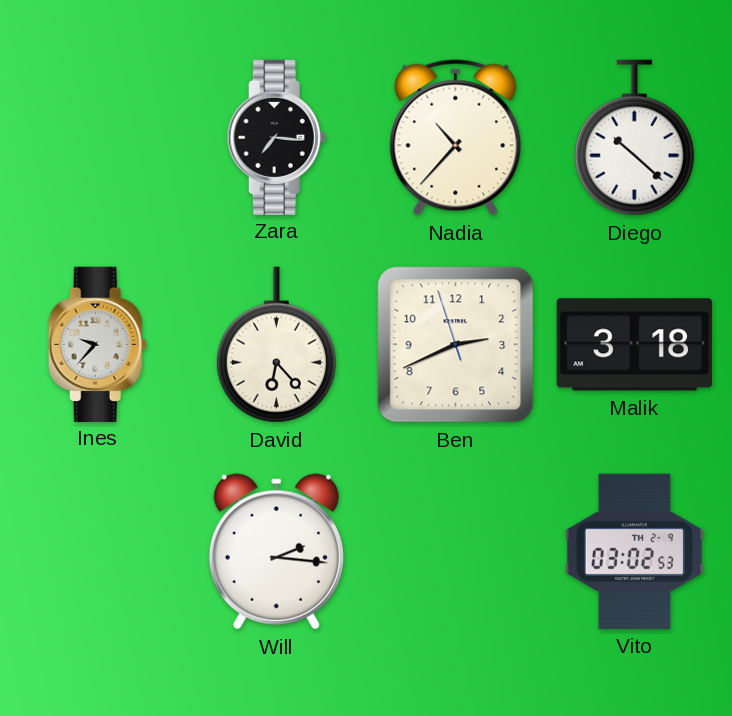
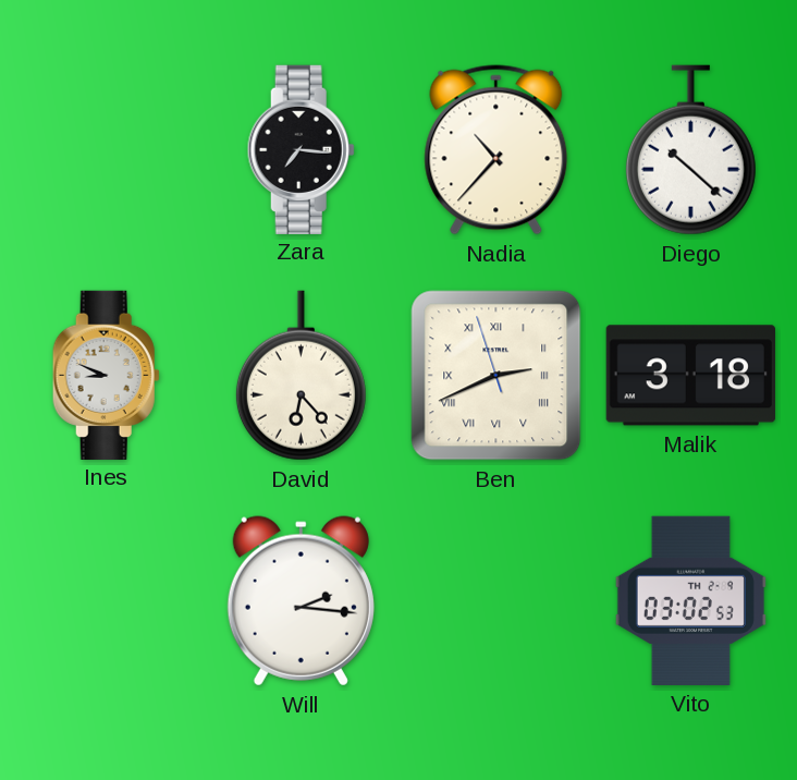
Ines: 9:37 -> 8:49
Ben numerals: Arabic -> Roman
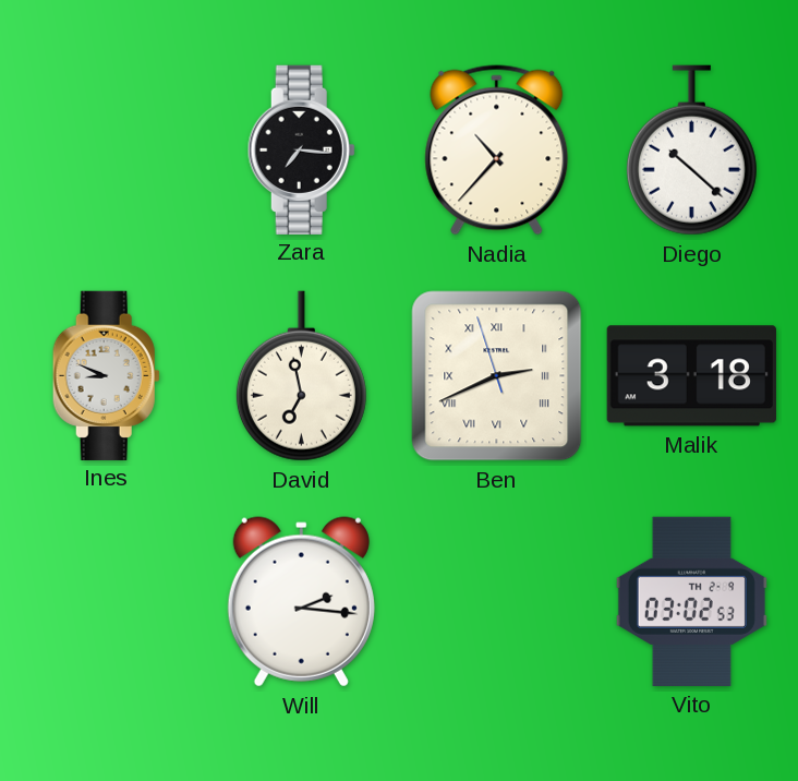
David: 6:23 -> 6:58
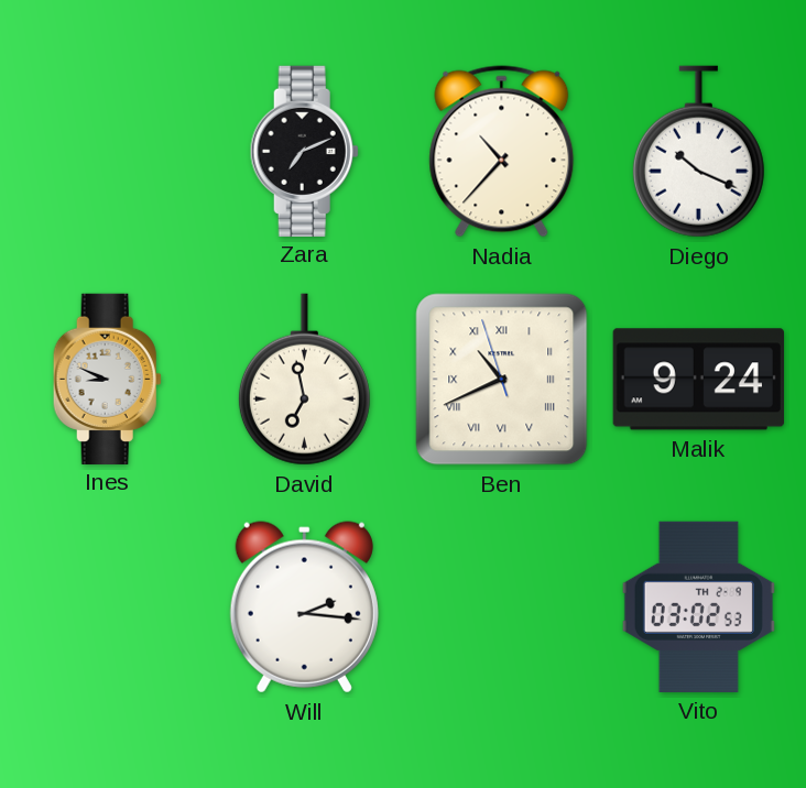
Zara: 7:16 -> 7:11
Diego: 10:22 -> 10:19
Ben: 2:40 -> 10:40
Malik: 3:18 -> 9:24
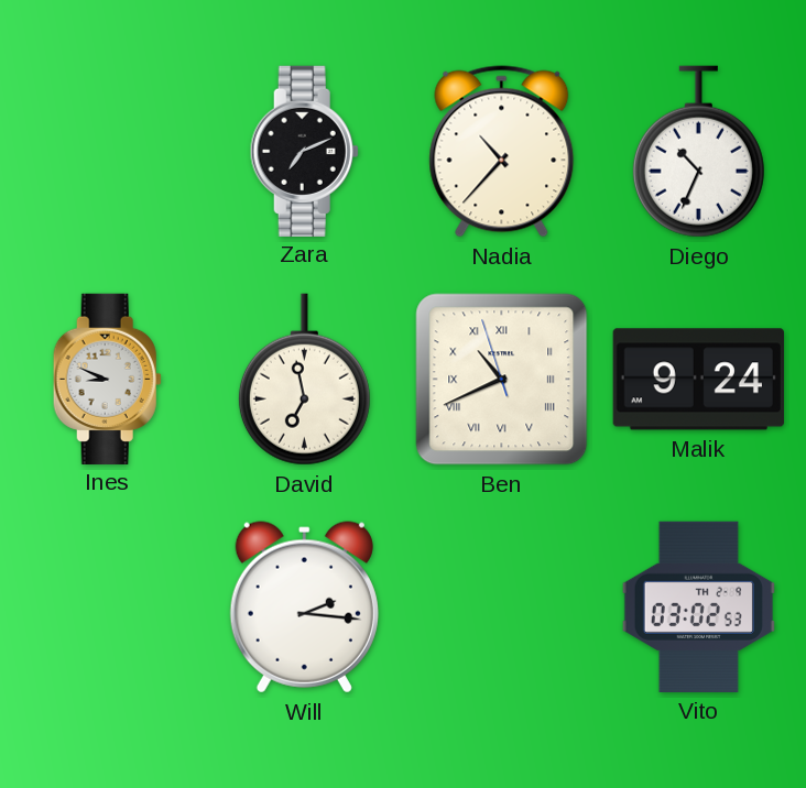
Diego: 10:19 -> 10:34
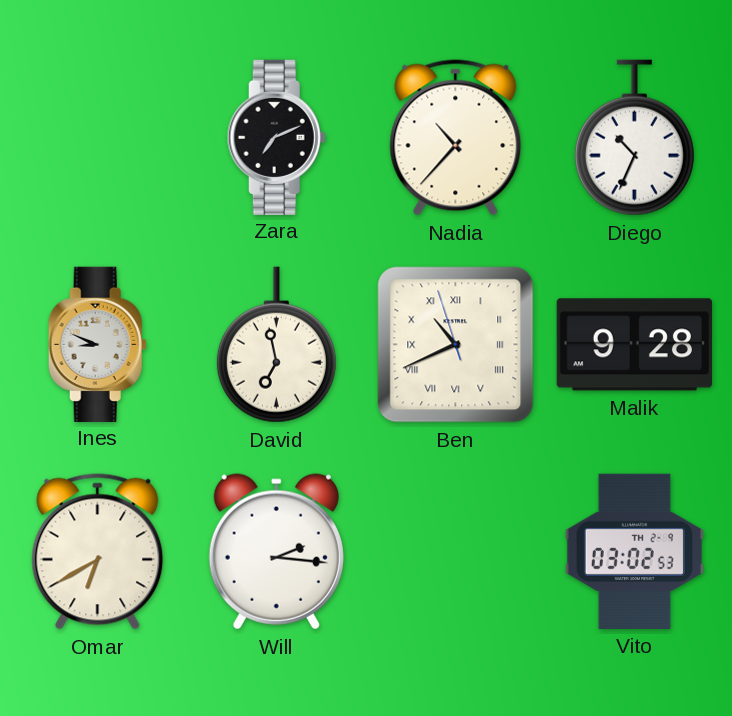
Malik: 9:24 -> 9:28
Omar: none -> 6:40
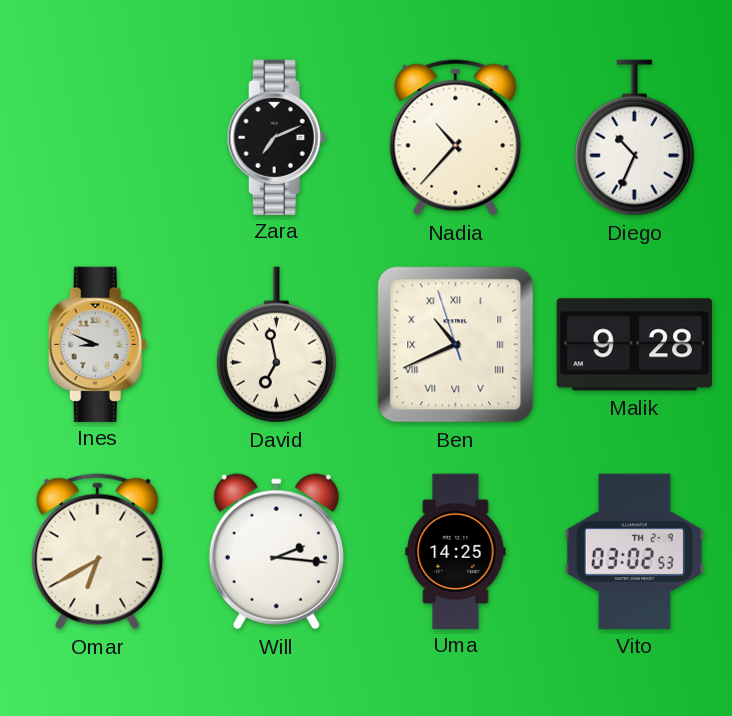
Uma: none -> 14:25
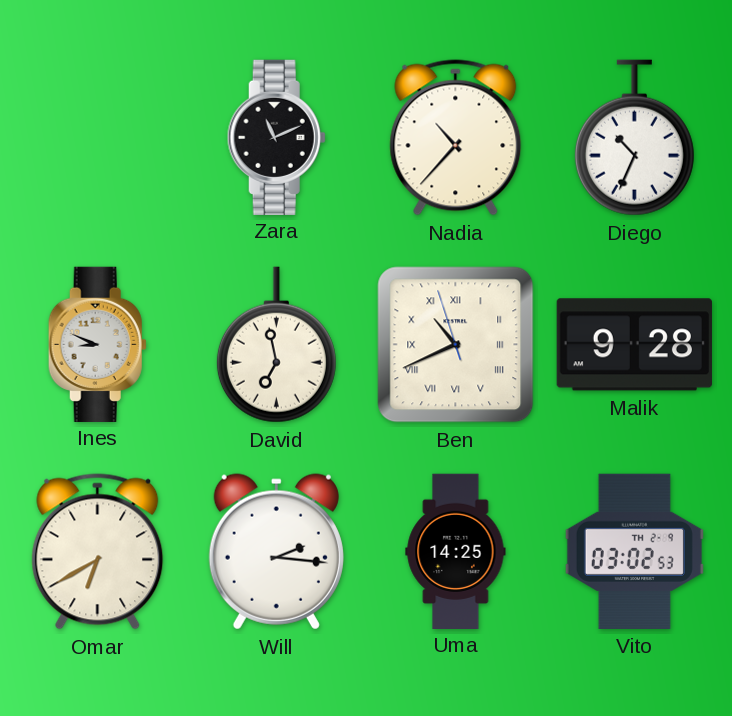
Zara: 7:11 -> 11:11
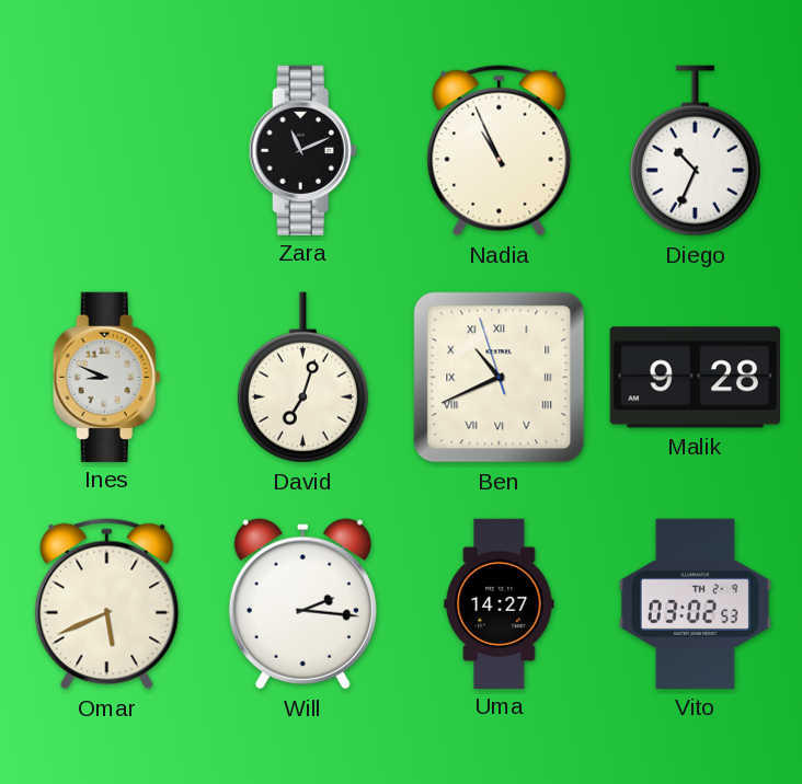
Nadia: 10:37 -> 10:56
David: 6:58 -> 7:03
Omar: 6:40 -> 5:41
Uma: 14:25 -> 14:27
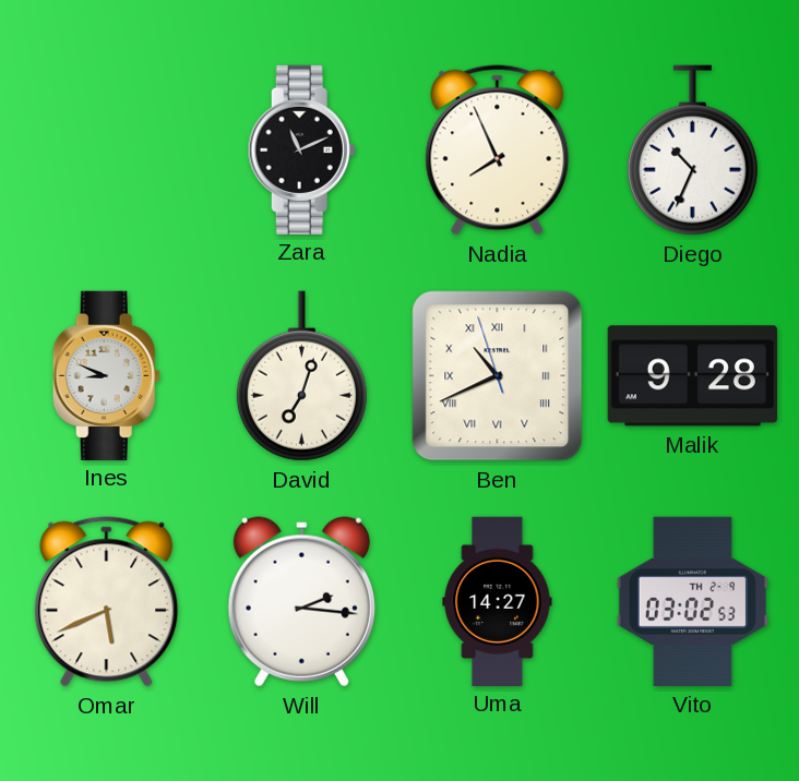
Nadia: 10:56 -> 7:56
